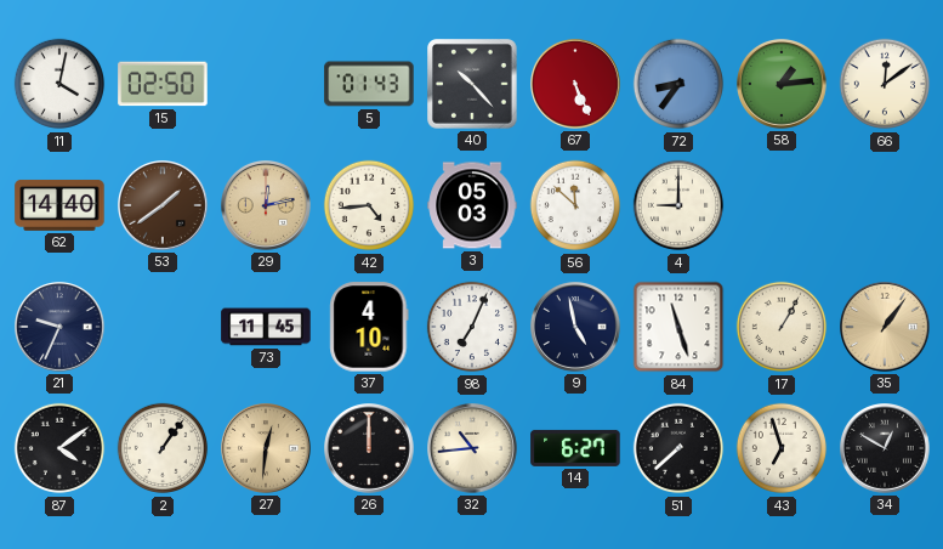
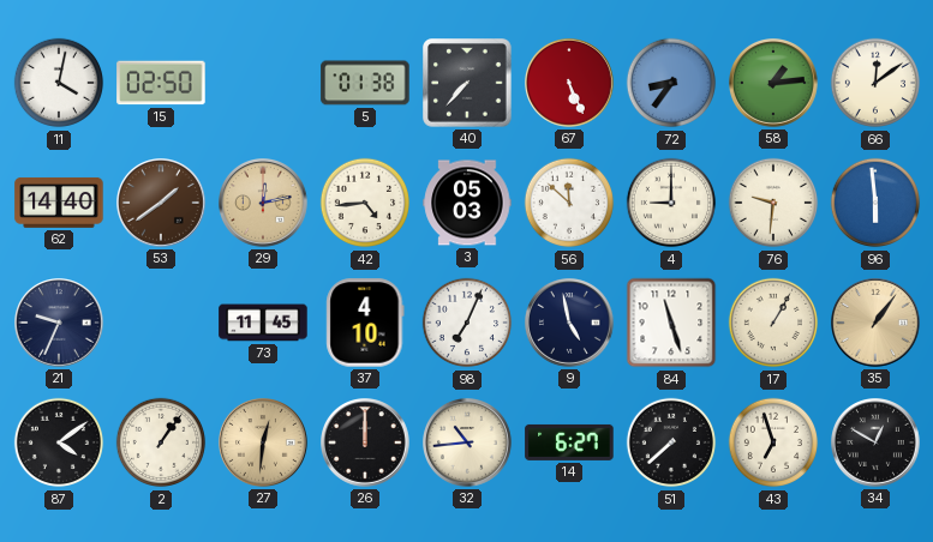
5: 01:43 -> 01:38
40: 10:23 -> 7:37
76: none -> 9:31
96: none -> 5:59
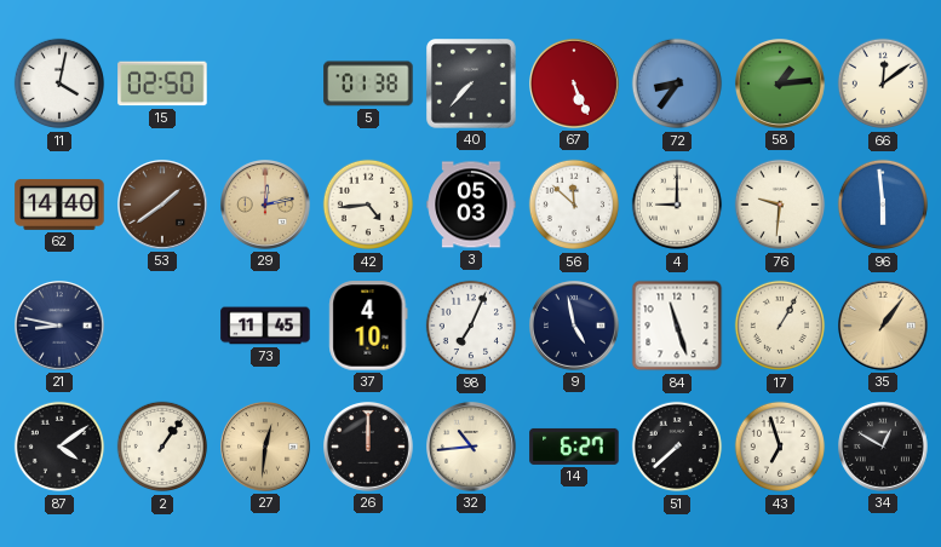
21: 9:34 -> 8:47
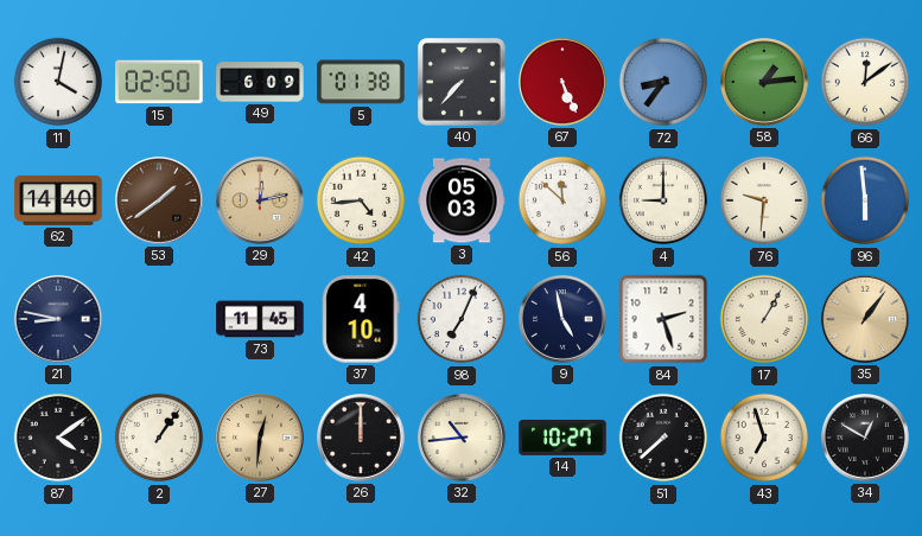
49: none -> 6:09
84: 11:27 -> 2:27
14: 6:27 -> 10:27
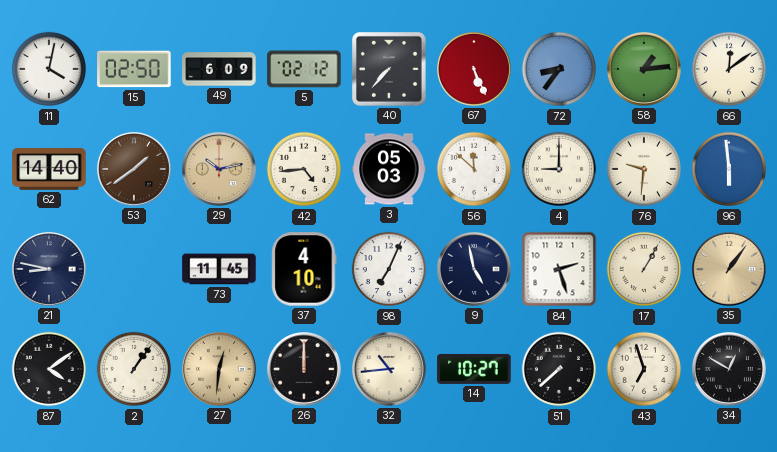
5: 01:38 -> 02:12
29: 12:13 -> 10:13
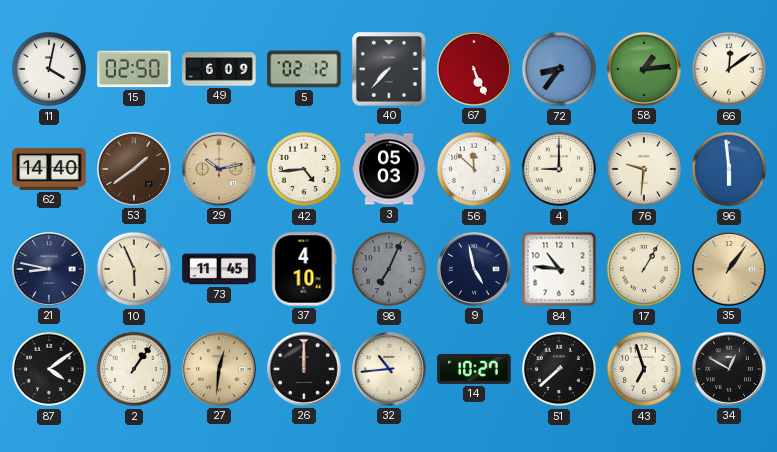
10: none -> 5:56
98 dial: white -> grey
84: 2:27 -> 10:46
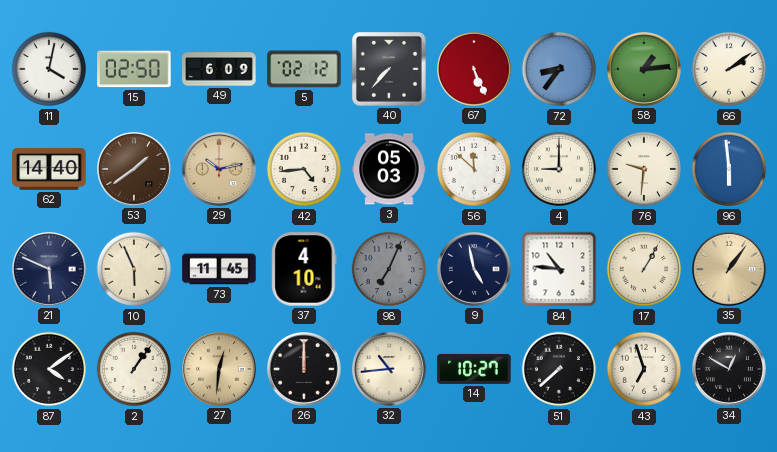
66: 12:09 -> 2:09
21: 8:47 -> 5:49
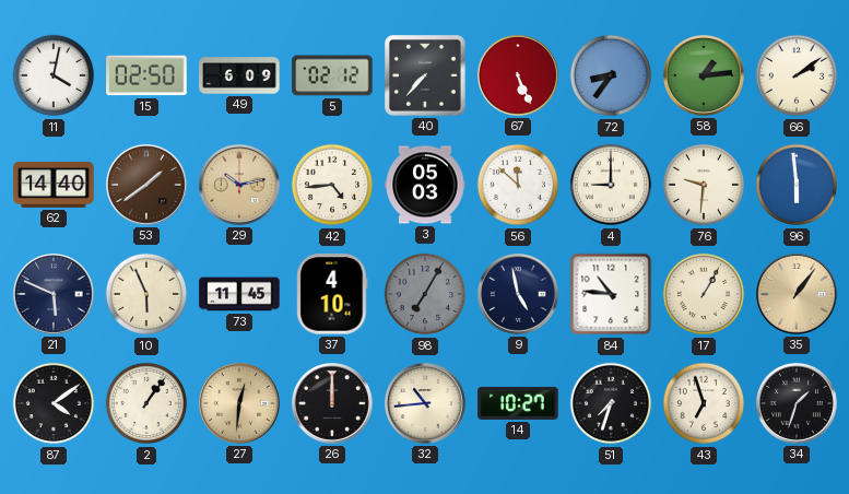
98: 7:04 -> 7:05
51: 7:38 -> 7:33
34: 12:50 -> 1:33
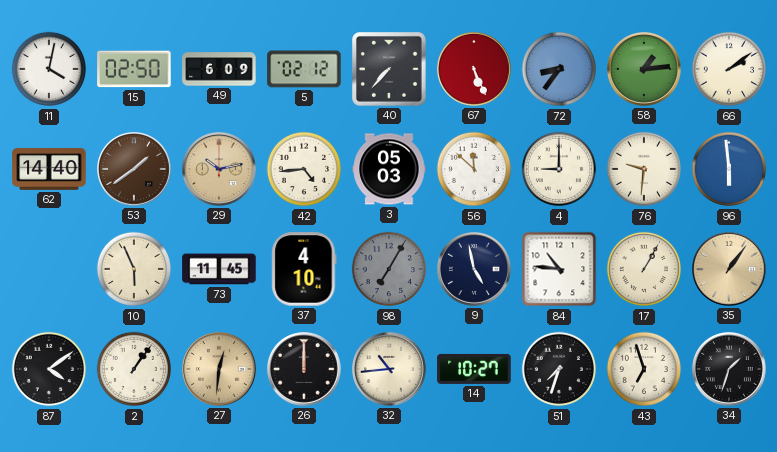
21: 5:49 -> none
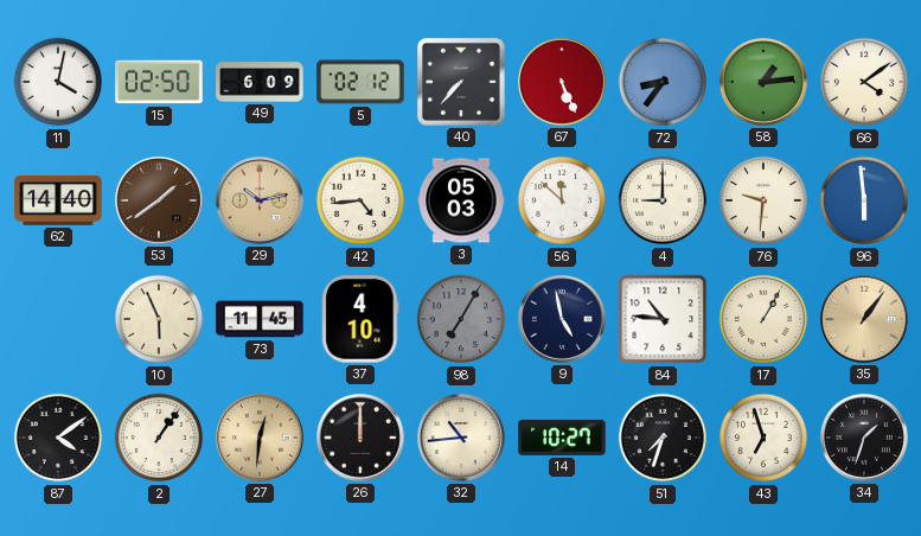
66: 2:09 -> 4:09
